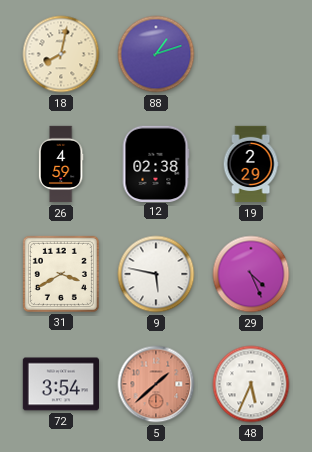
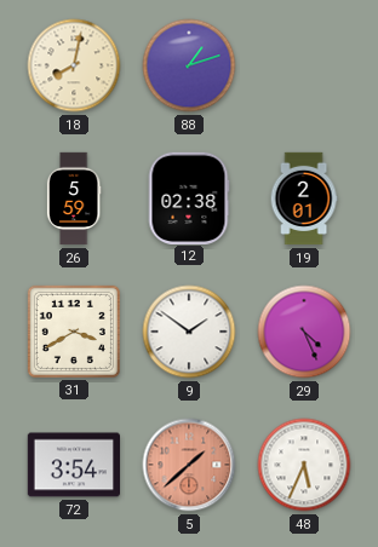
26: 4:59 -> 5:59
19: 2:29 -> 2:01
9: 5:47 -> 1:51
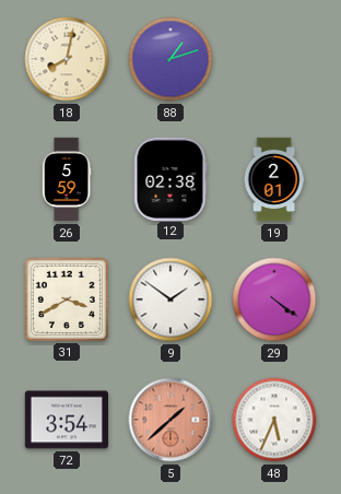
29: 4:26 -> 4:21
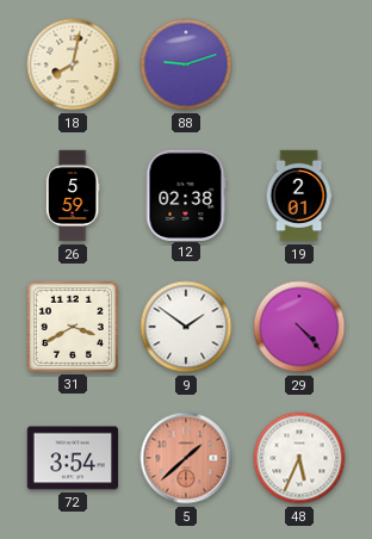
88: 1:12 -> 9:12
29: 4:21 -> 4:23
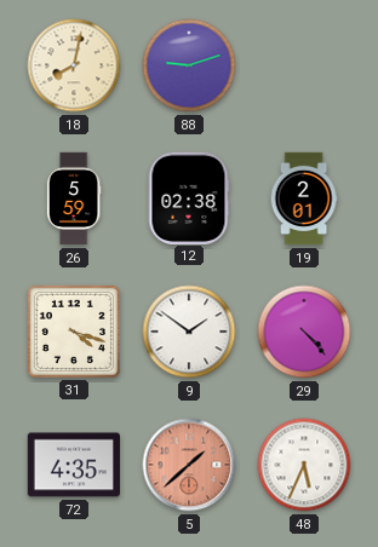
31: 3:40 -> 4:18
72: 3:54 -> 4:35
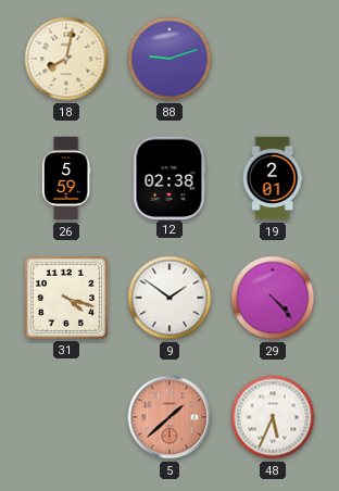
72: 4:35 -> none
